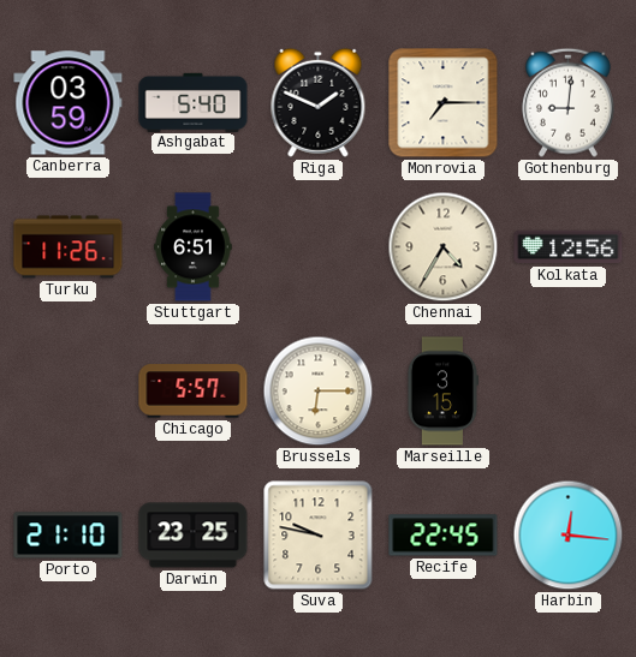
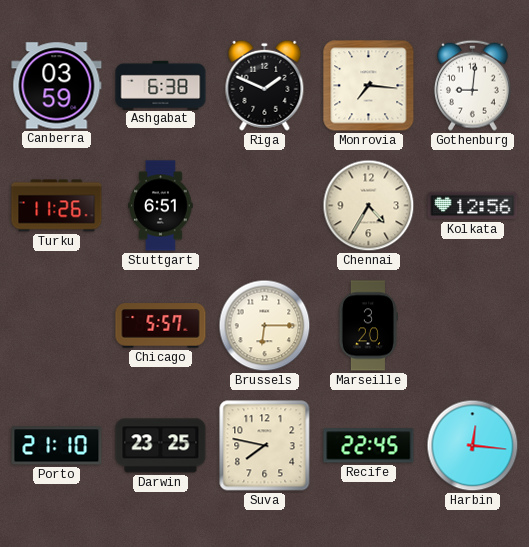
Ashgabat: 5:40 -> 6:38
Monrovia: 7:15 -> 7:16
Marseille: 3:15 -> 3:20
Suva: 9:47 -> 7:47
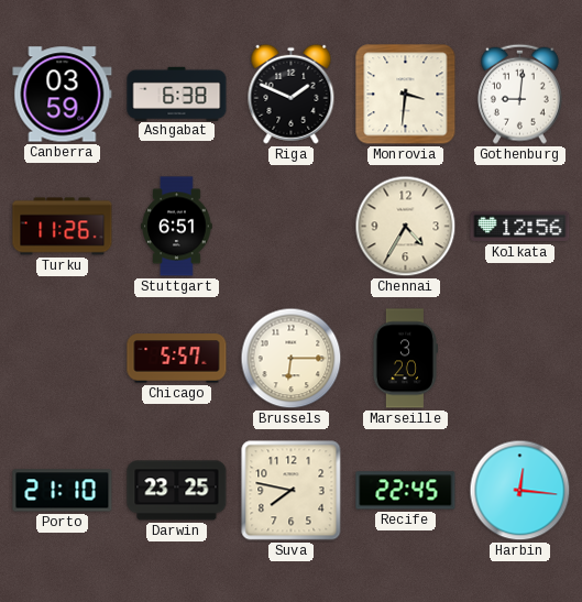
Monrovia: 7:16 -> 3:31
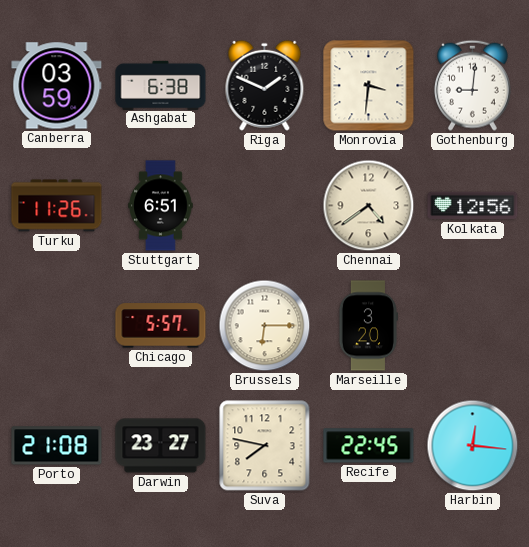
Chennai: 4:35 -> 4:39
Porto: 21:10 -> 21:08
Darwin: 23:25 -> 23:27
